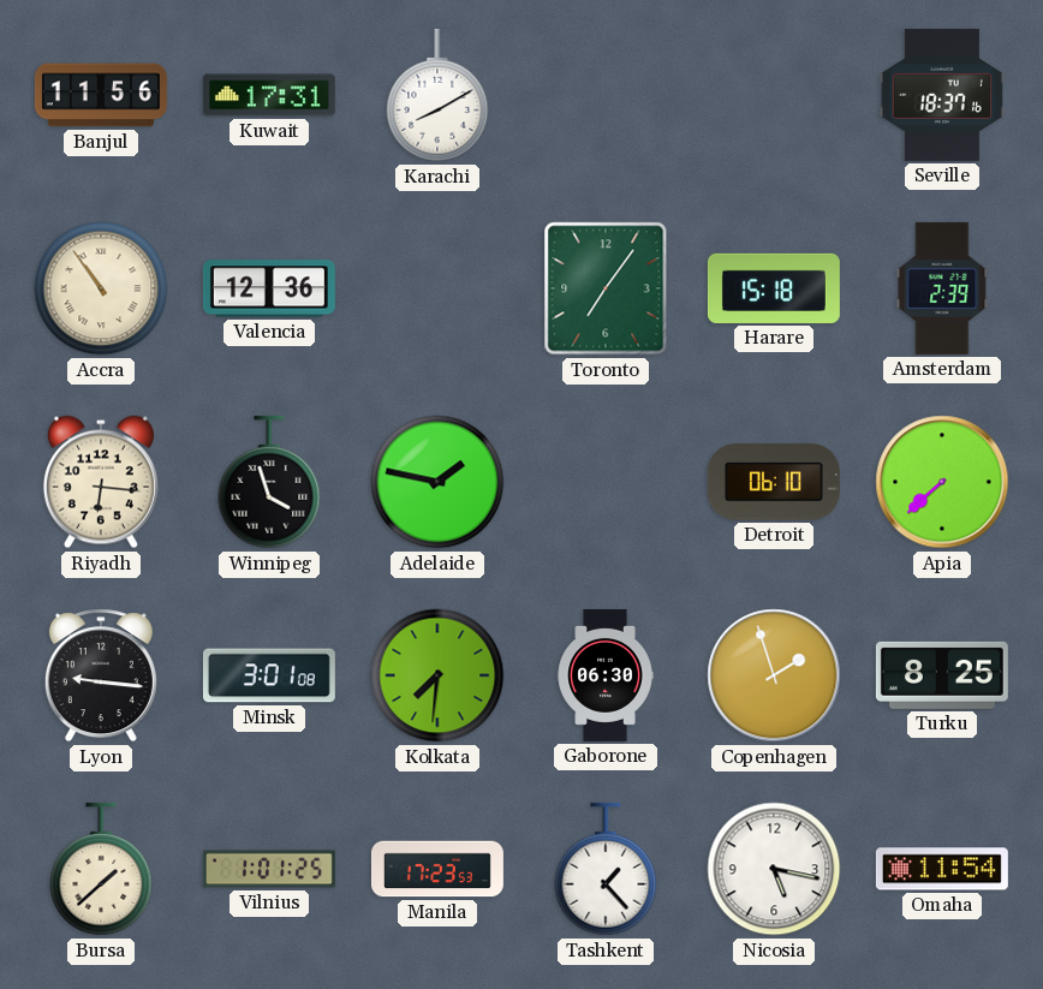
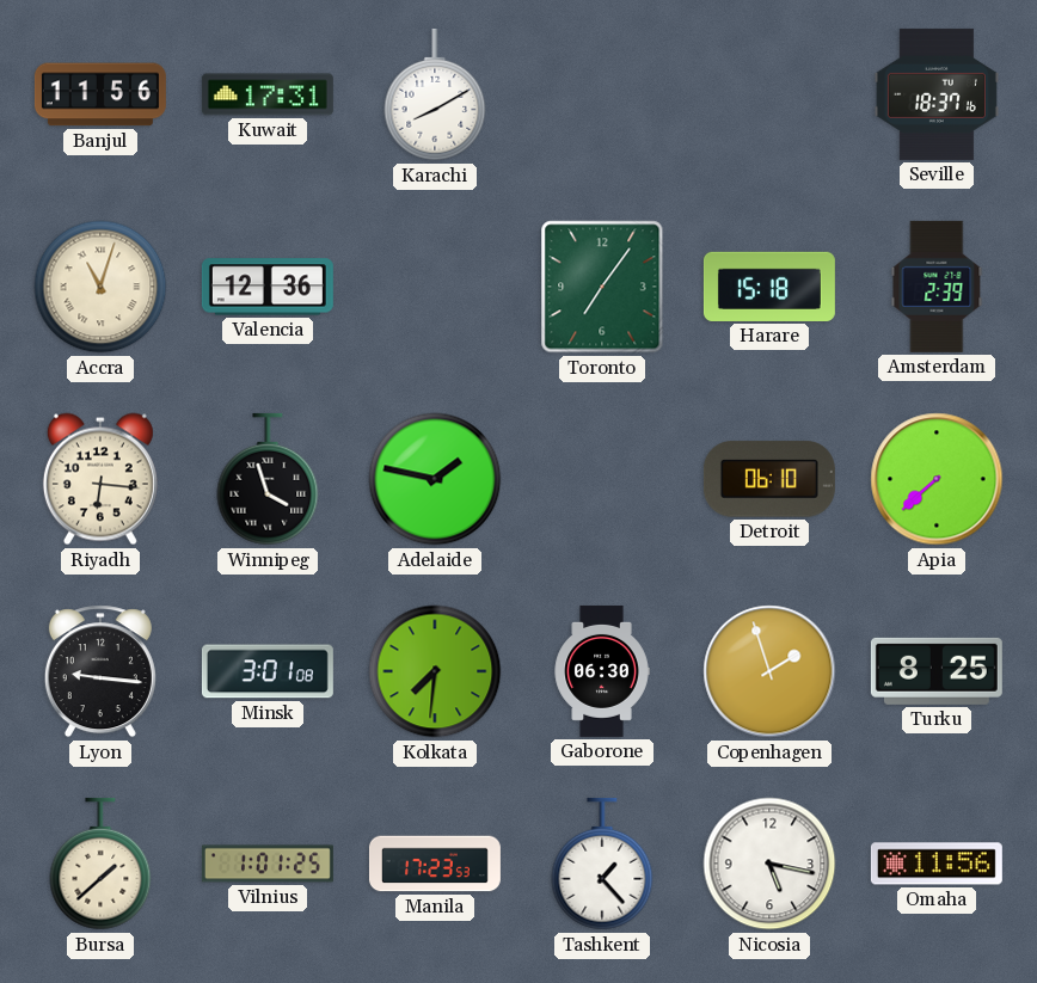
Accra: 10:54 -> 11:03
Omaha: 11:54 -> 11:56
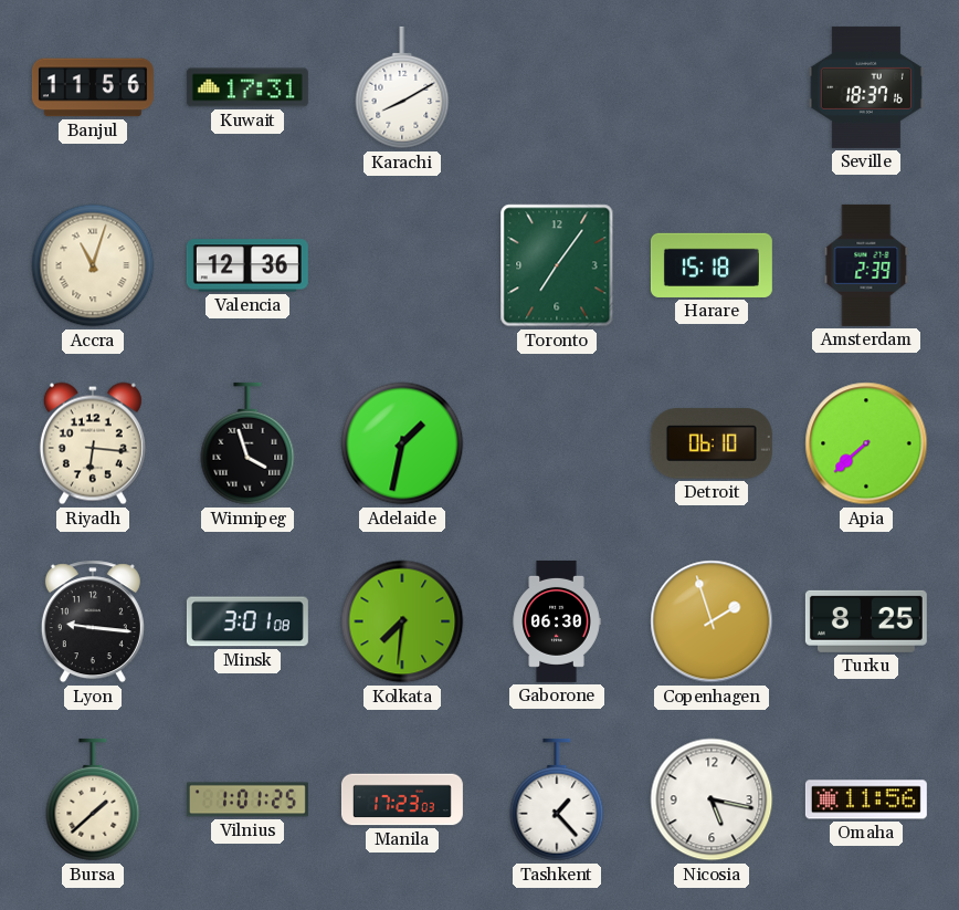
Adelaide: 1:47 -> 1:32
Manila: 17:23:53 -> 17:23:03
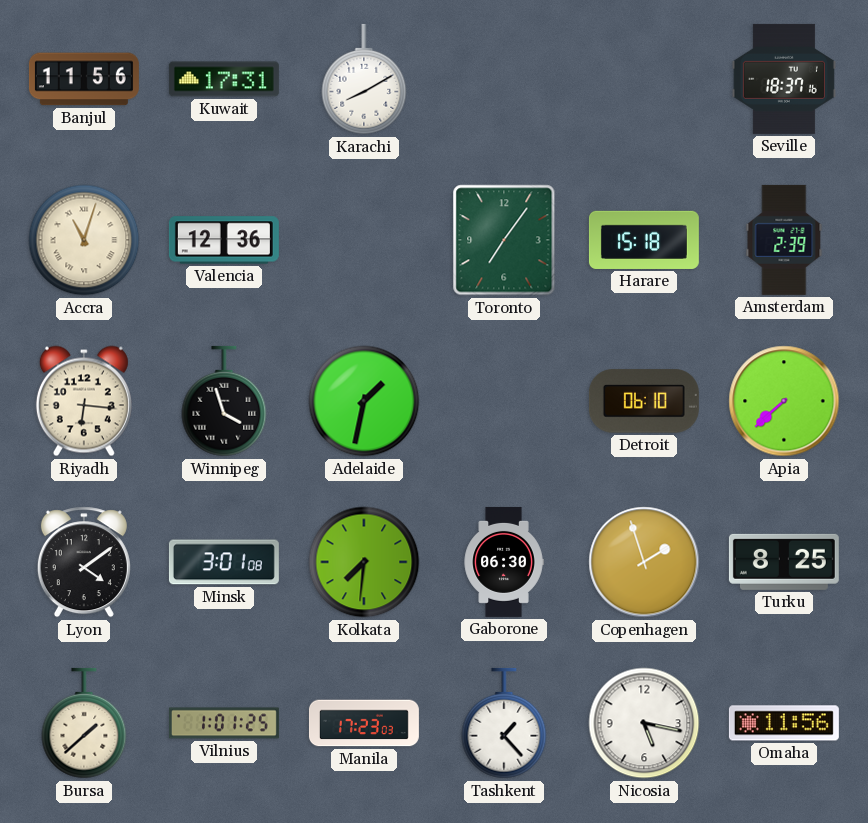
Lyon: 9:16 -> 4:09
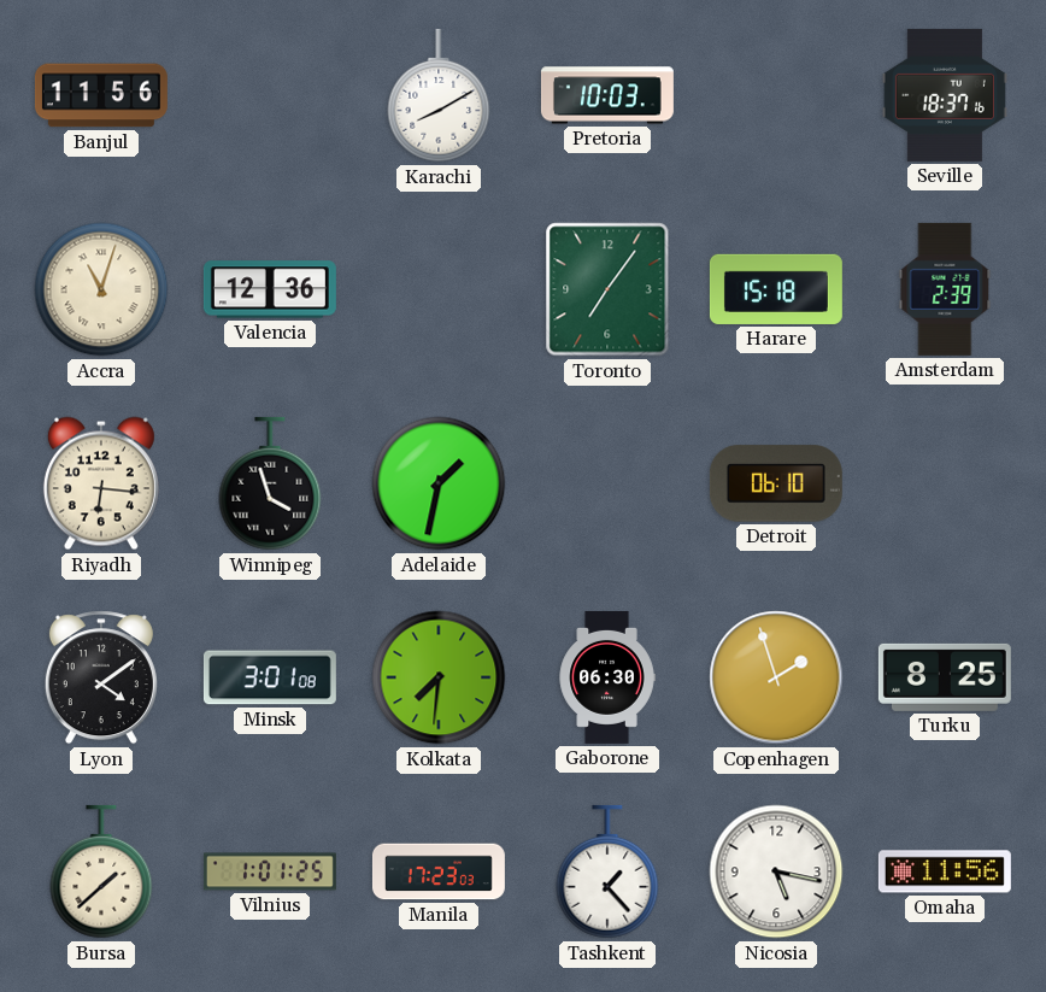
Kuwait: 17:31 -> none
Pretoria: none -> 10:03
Apia: 7:38 -> none
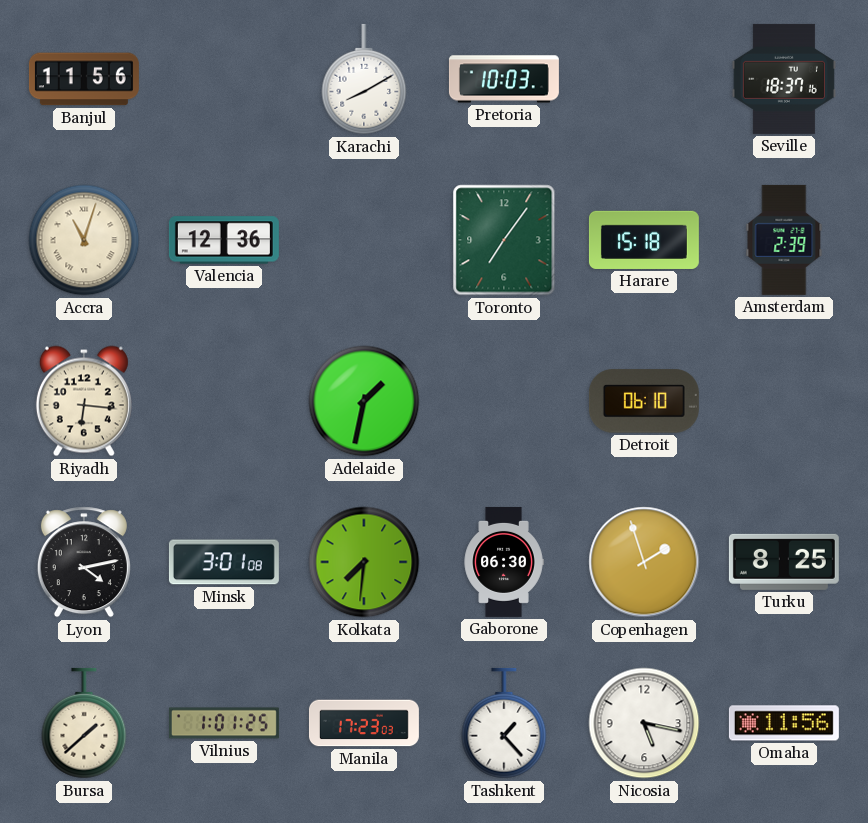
Winnipeg: 3:57 -> none
Lyon: 4:09 -> 4:13
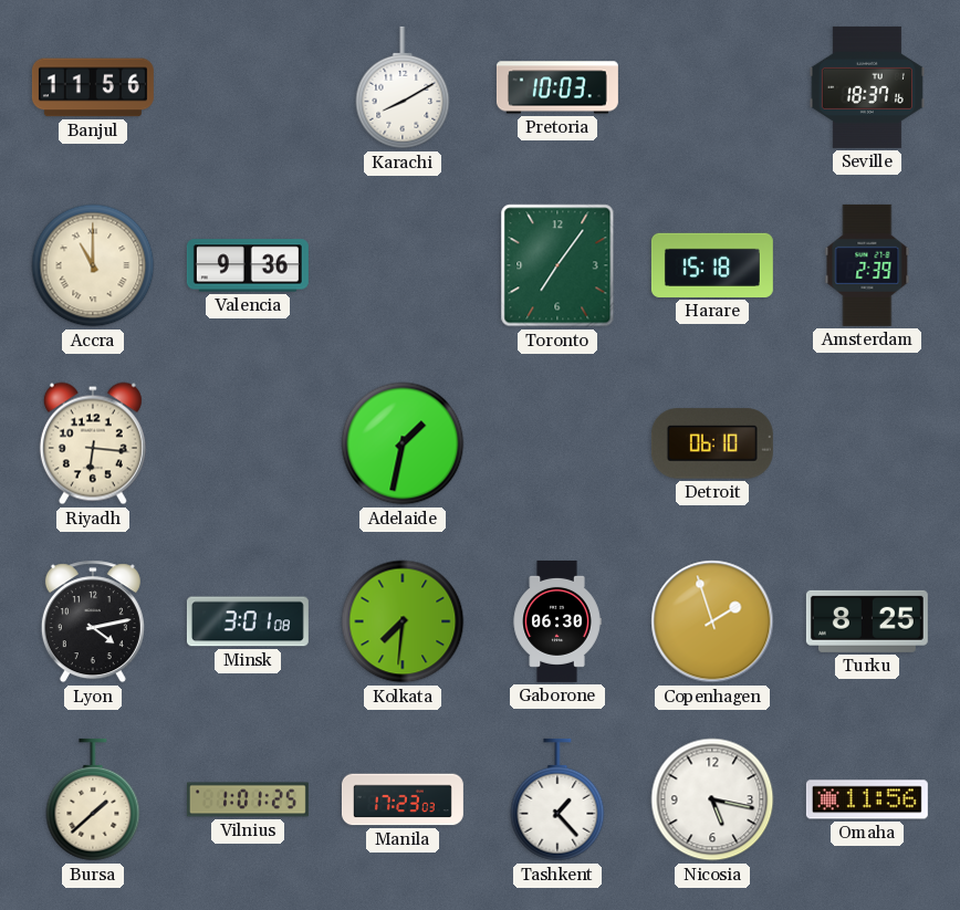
Accra: 11:03 -> 11:00
Valencia: 12:36 -> 9:36
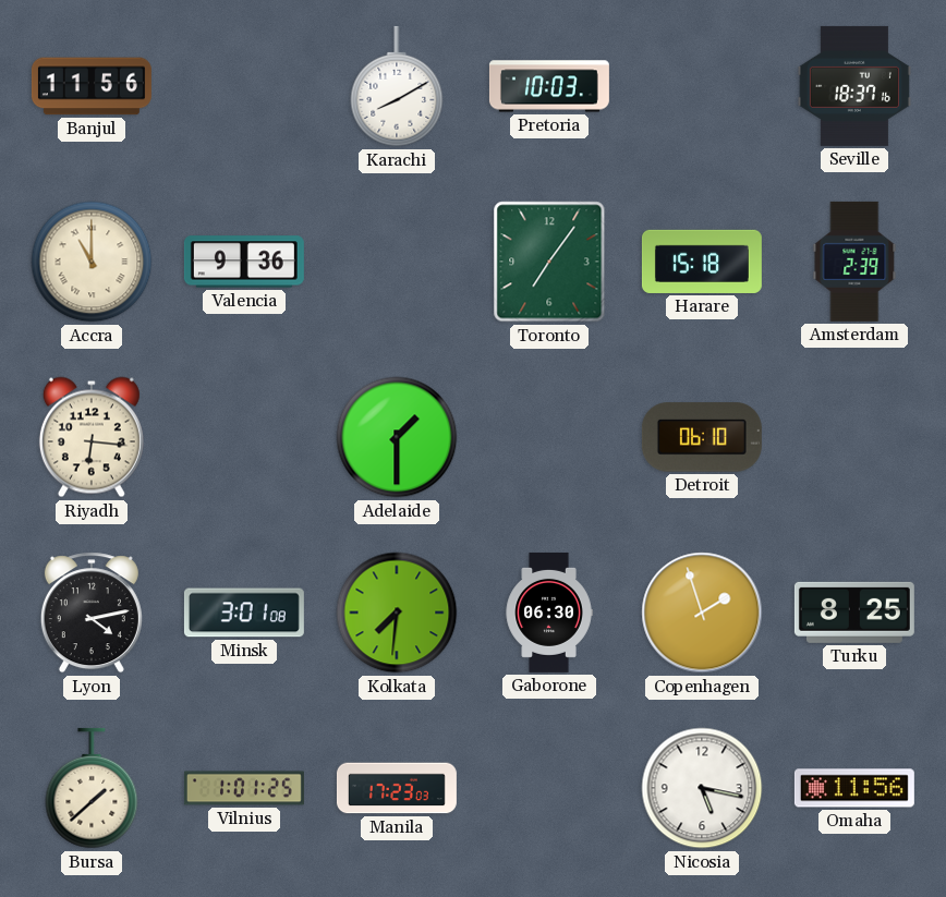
Adelaide: 1:32 -> 1:30
Tashkent: 1:23 -> none
